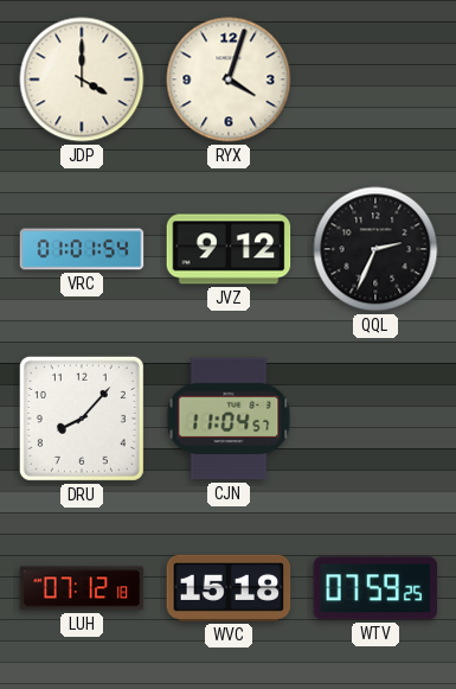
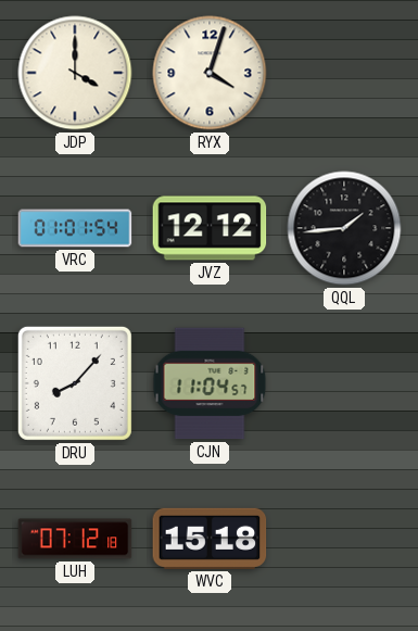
JVZ: 9:12 -> 12:12
QQL: 2:34 -> 1:44
WTV: 07:59 -> none
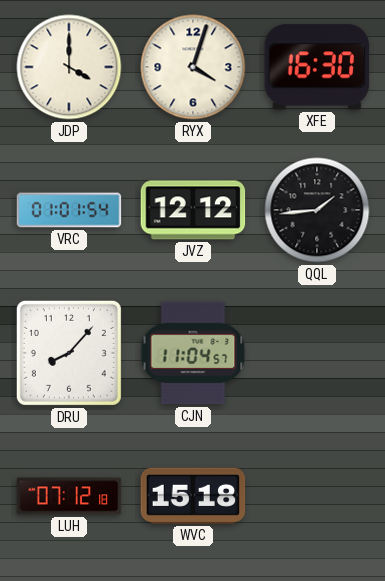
XFE: none -> 16:30
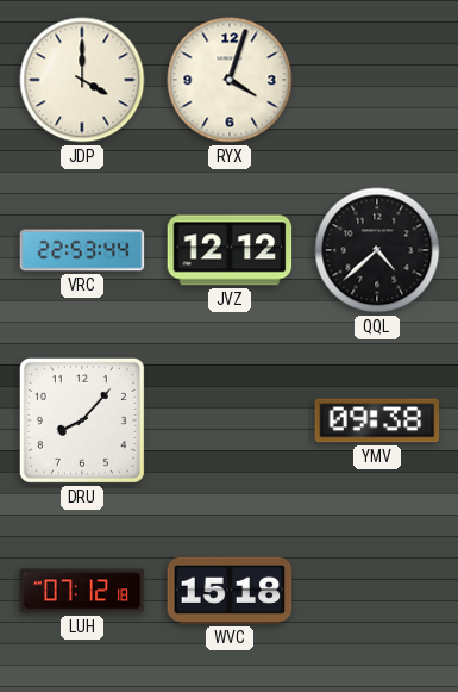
XFE: 16:30 -> none
VRC: 01:01 -> 22:53
QQL: 1:44 -> 4:38
CJN: 11:04 -> none
YMV: none -> 09:38
